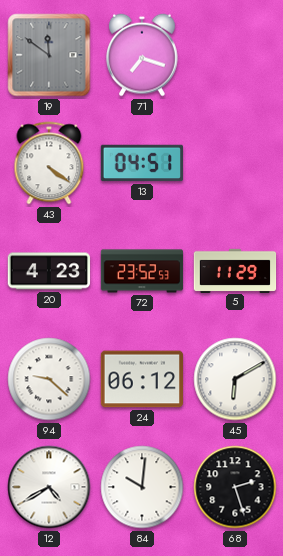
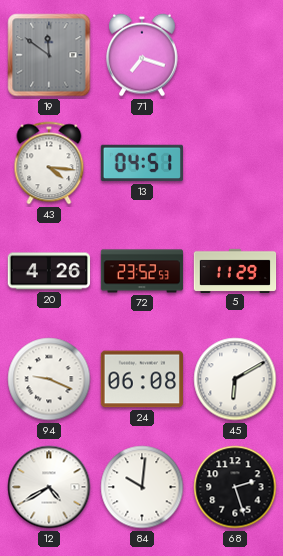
43: 4:21 -> 4:16
20: 4:23 -> 4:26
94: 9:22 -> 9:19
24: 06:12 -> 06:08
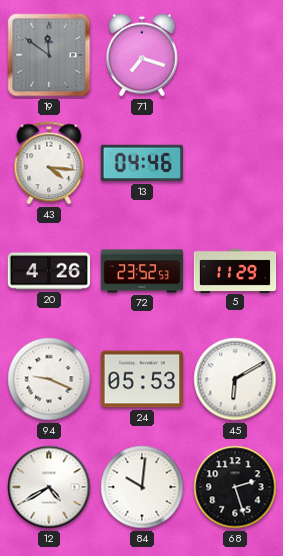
13: 04:51 -> 04:46
24: 06:08 -> 05:53
